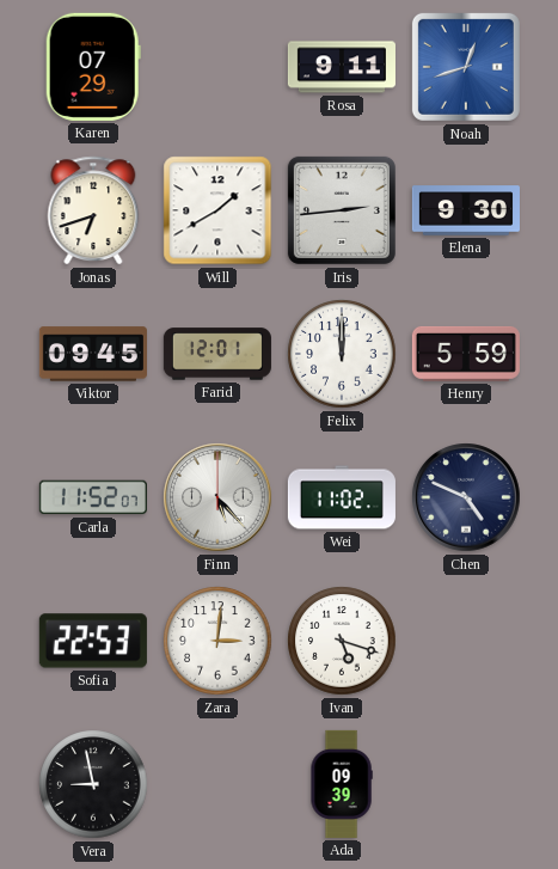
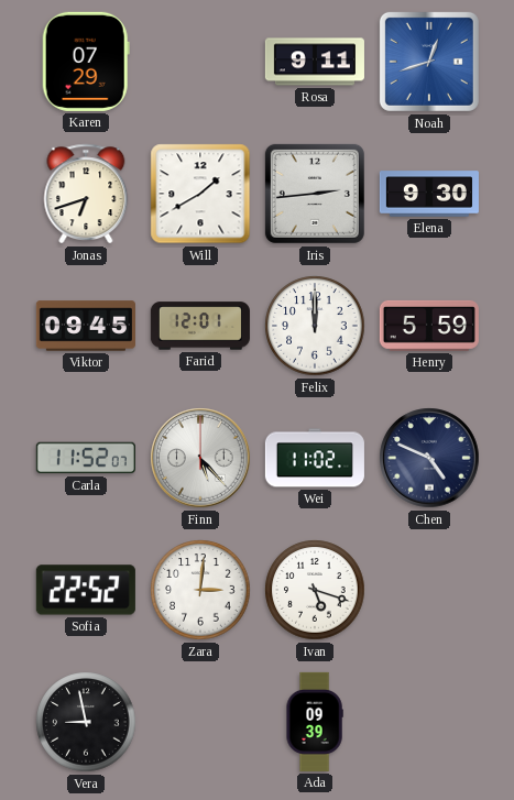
Sofia: 22:53 -> 22:52
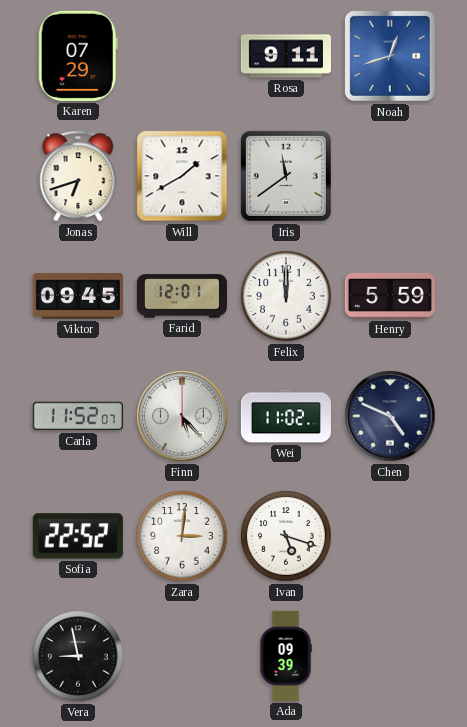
Iris: 2:44 -> 11:39
Elena: 9:30 -> none
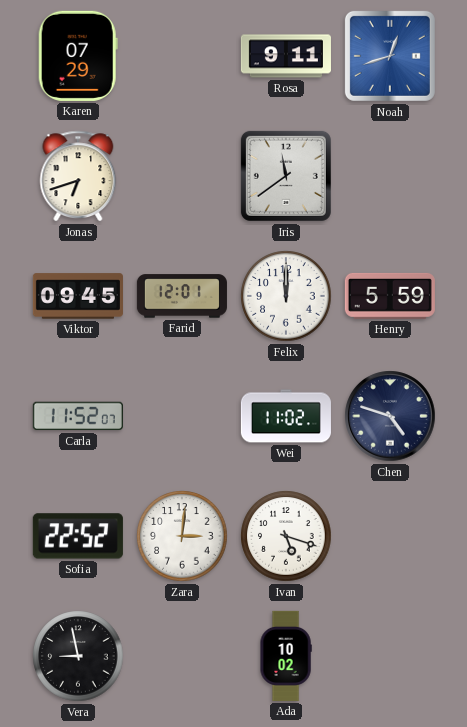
Will: 1:40 -> none
Finn: 5:23 -> none
Chen: 4:49 -> 4:48
Ada: 09:39 -> 10:02
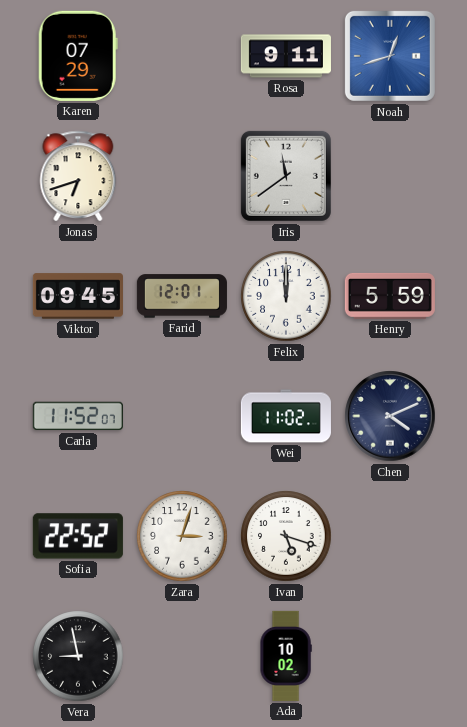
Chen: 4:48 -> 4:11
Zara: 3:01 -> 3:03
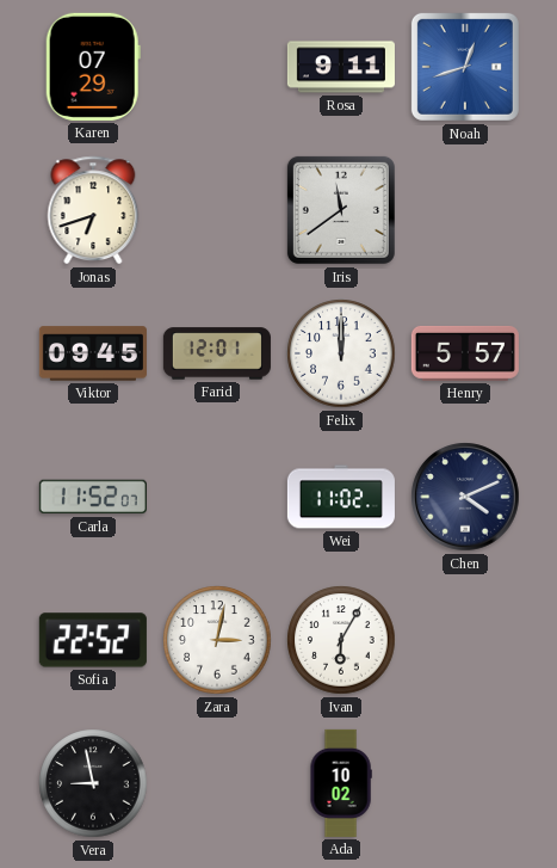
Henry: 5:59 -> 5:57
Zara: 3:03 -> 3:02
Ivan: 5:18 -> 6:05
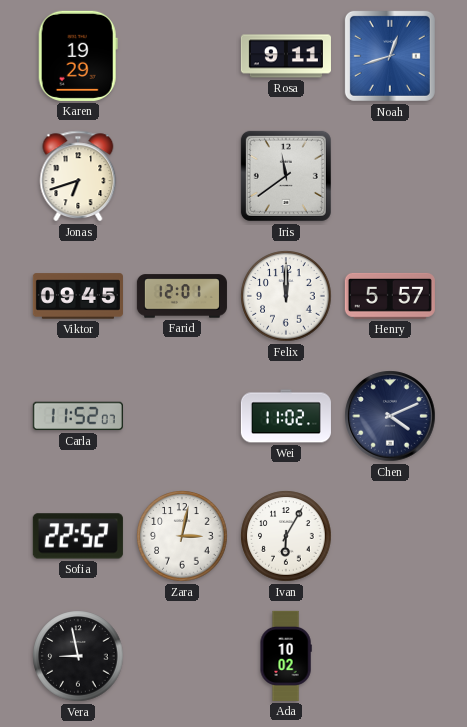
Karen: 07:29 -> 19:29
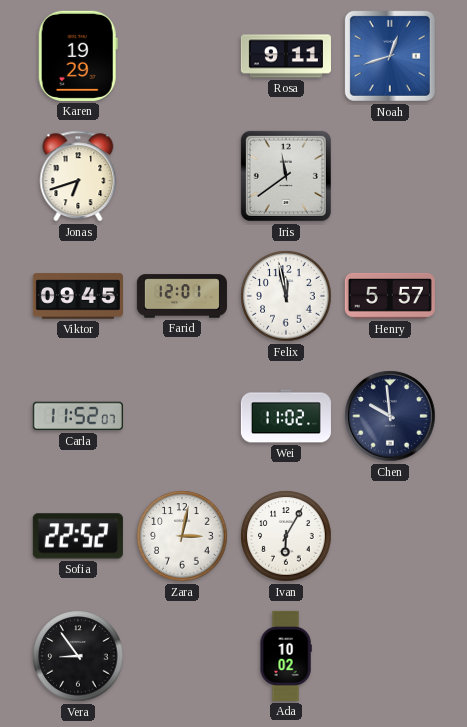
Felix: 12:00 -> 11:58
Chen: 4:11 -> 9:59
Vera: 8:58 -> 8:54
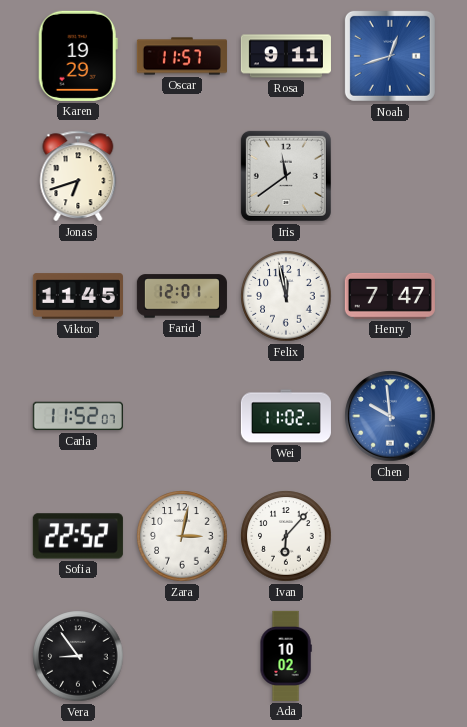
Oscar: none -> 11:57
Viktor: 09:45 -> 11:45
Henry: 5:57 -> 7:47
Chen dial: navy -> blue
Ivan: 6:05 -> 6:07
